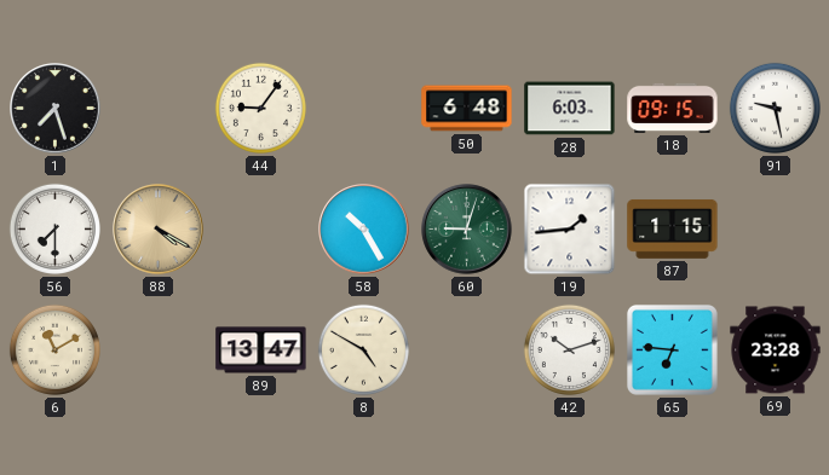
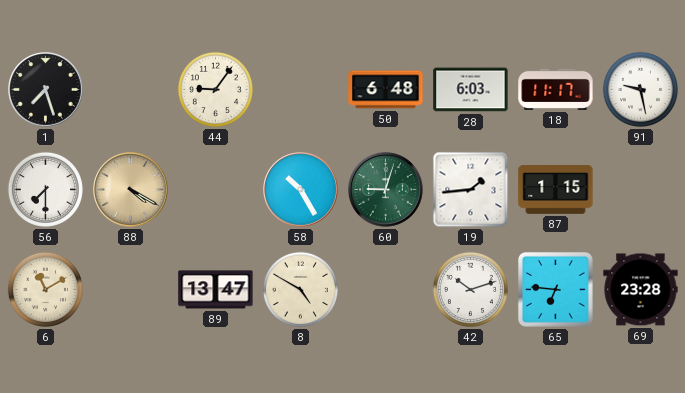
18: 09:15 -> 11:17
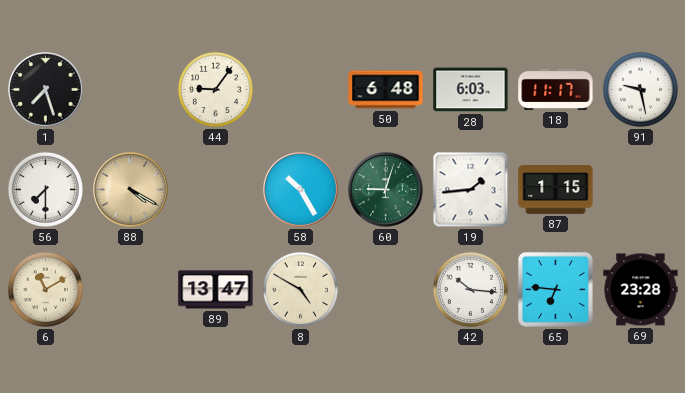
42: 10:12 -> 10:16
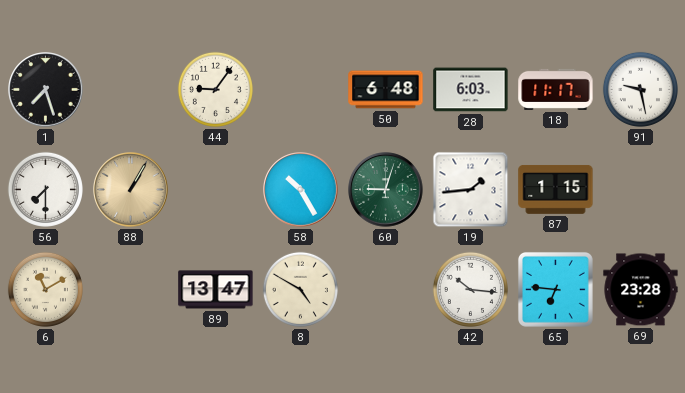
88: 4:20 -> 1:05
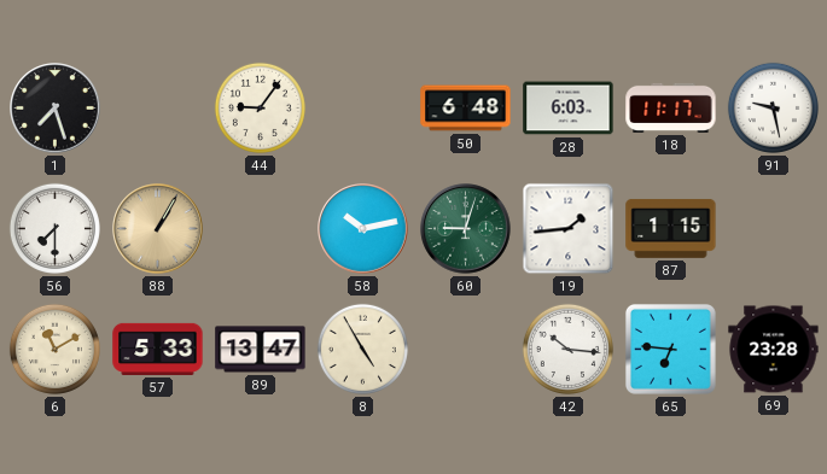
58: 10:25 -> 10:13
57: none -> 5:33
8: 4:50 -> 4:55
